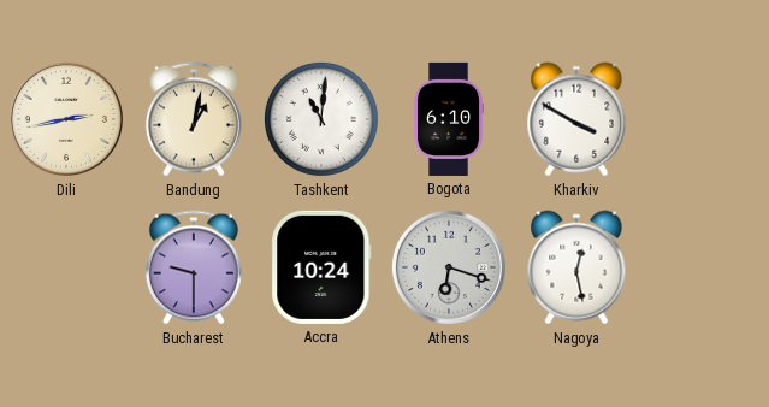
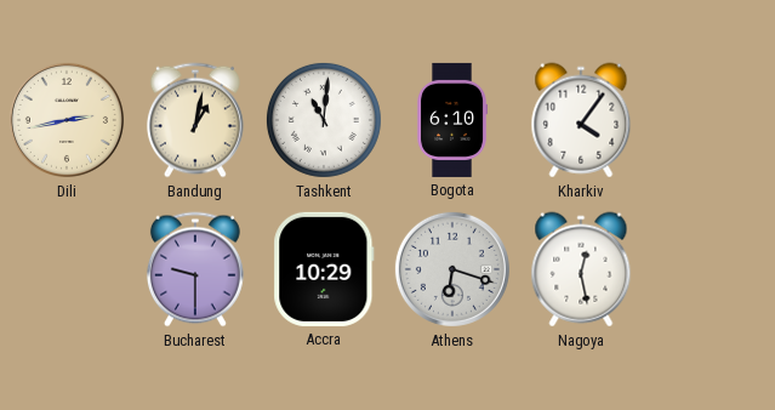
Kharkiv: 3:50 -> 4:06
Accra: 10:24 -> 10:29
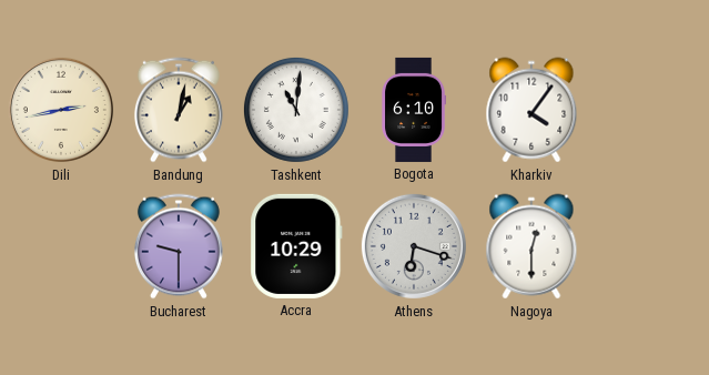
Nagoya: 12:28 -> 12:30
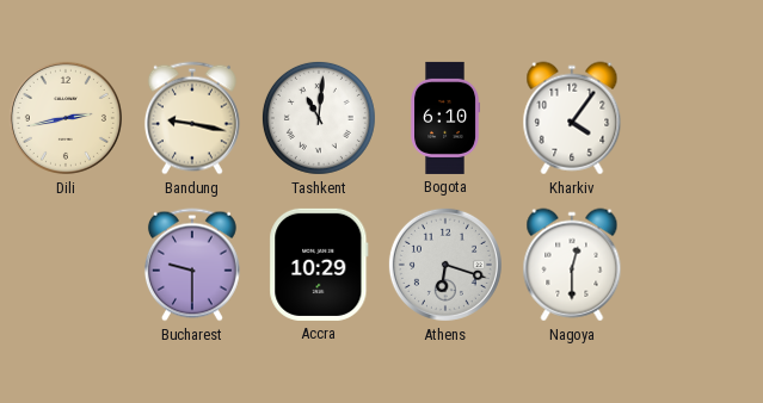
Bandung: 1:02 -> 9:17
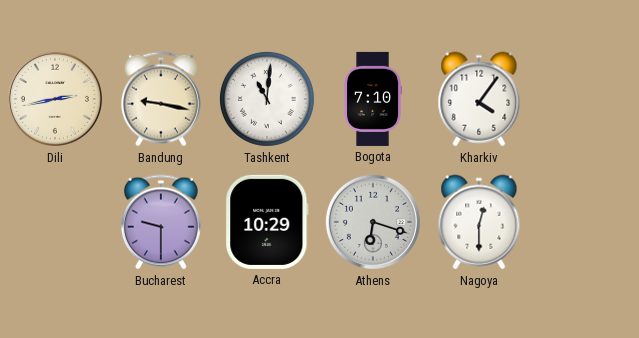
Bogota: 6:10 -> 7:10
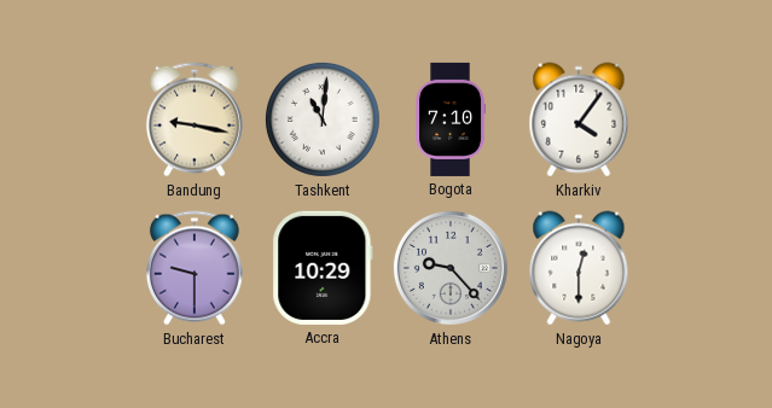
Dili: 2:43 -> none
Athens: 6:18 -> 9:23
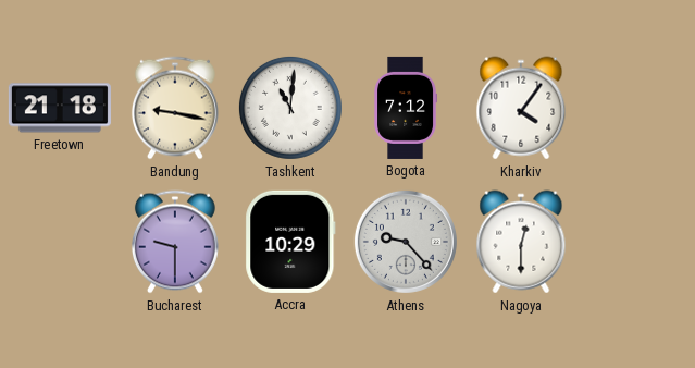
Freetown: none -> 21:18
Bogota: 7:10 -> 7:12
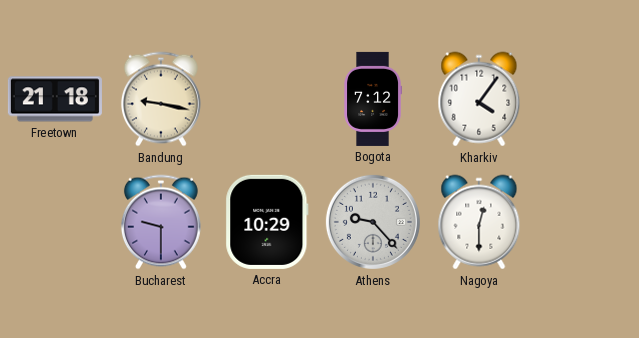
Tashkent: 11:01 -> none
